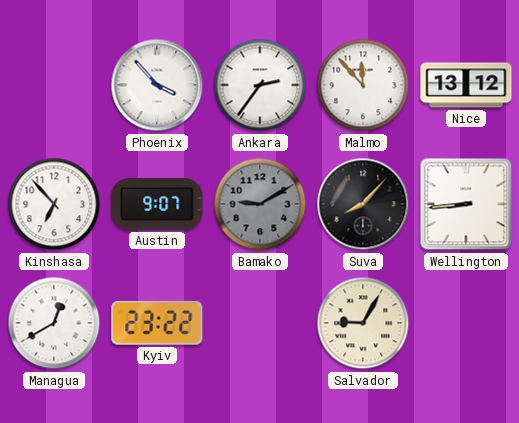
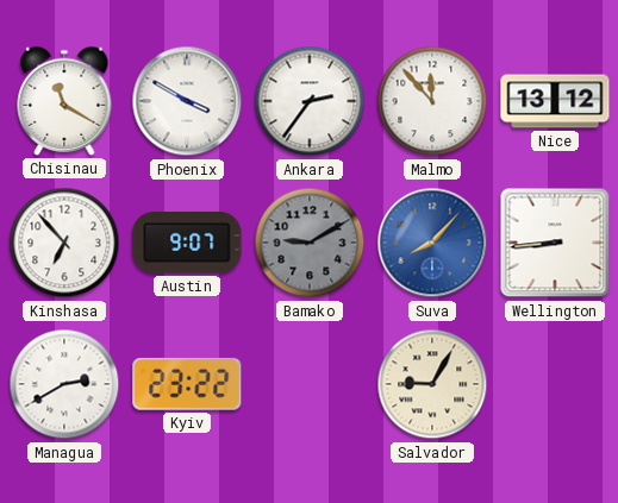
Chisinau: none -> 11:20
Phoenix: 3:53 -> 3:50
Suva dial: black -> blue
Managua: 12:40 -> 2:40
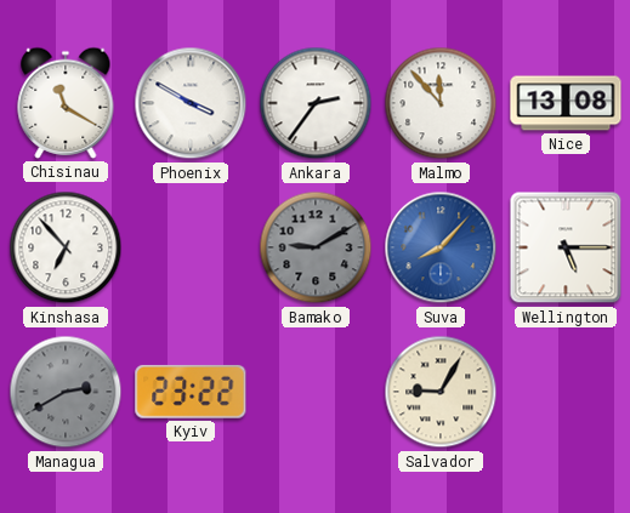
Nice: 13:12 -> 13:08
Austin: 9:07 -> none
Wellington: 8:44 -> 5:15
Managua dial: white -> grey
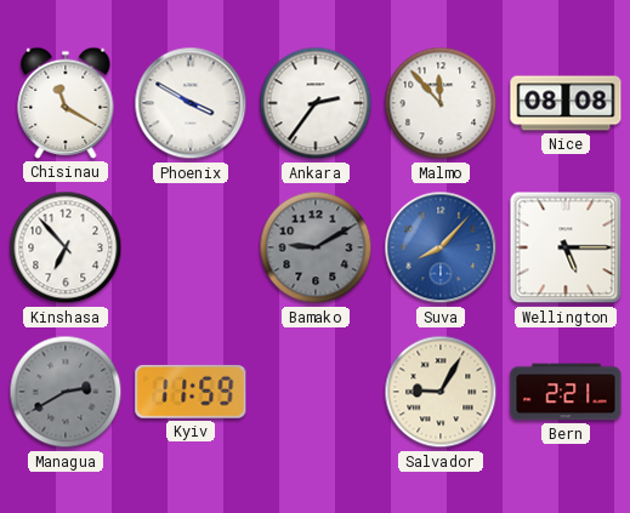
Nice: 13:08 -> 08:08
Kyiv: 23:22 -> 11:59
Bern: none -> 2:21
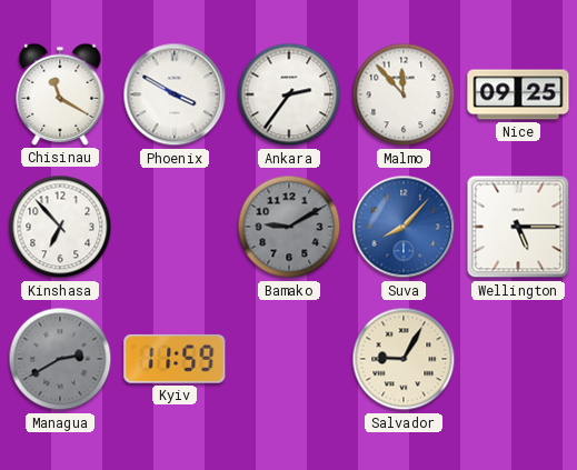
Nice: 08:08 -> 09:25
Bern: 2:21 -> none
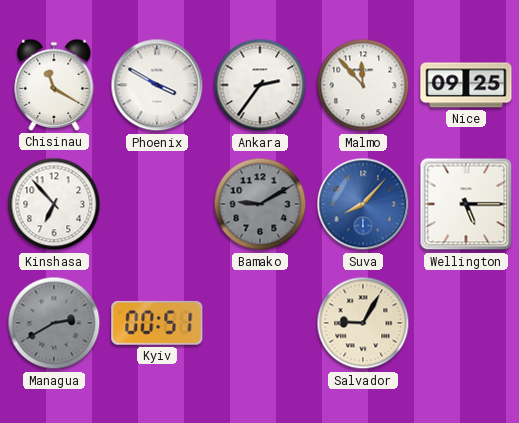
Kyiv: 11:59 -> 00:51
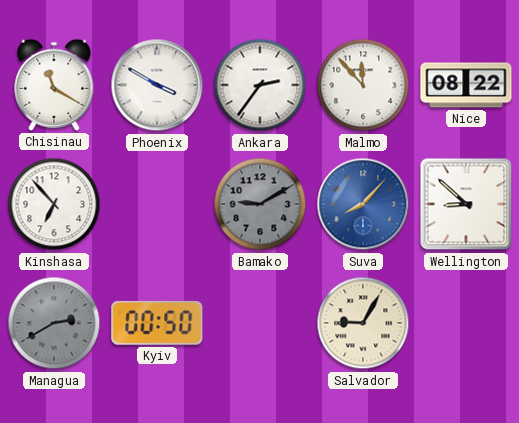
Nice: 09:25 -> 08:22
Wellington: 5:15 -> 8:52
Kyiv: 00:51 -> 00:50
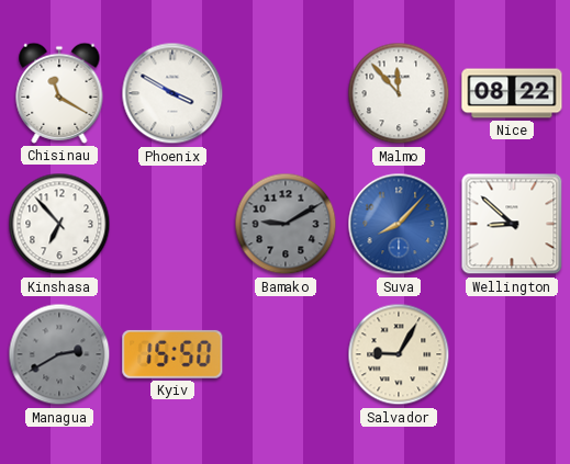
Ankara: 2:36 -> none
Kyiv: 00:50 -> 15:50
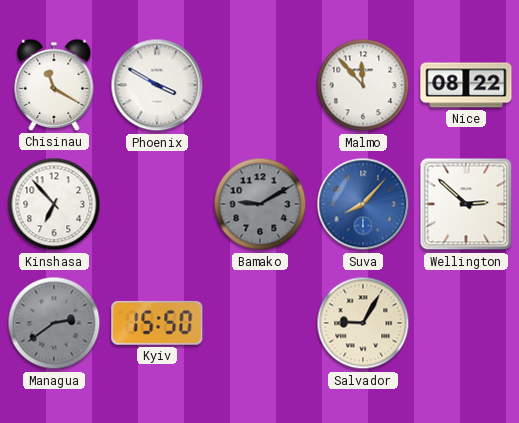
Wellington: 8:52 -> 2:52
Managua: 2:40 -> 2:39
